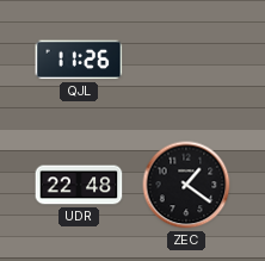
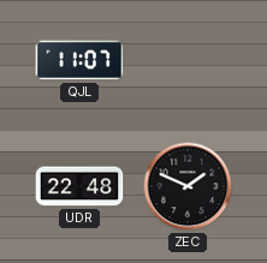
QJL: 11:26 -> 11:07
ZEC: 1:21 -> 1:49
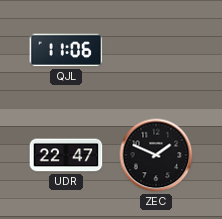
QJL: 11:07 -> 11:06
UDR: 22:48 -> 22:47
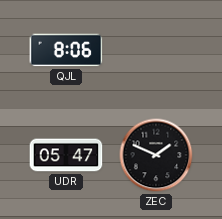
QJL: 11:06 -> 8:06
UDR: 22:47 -> 05:47
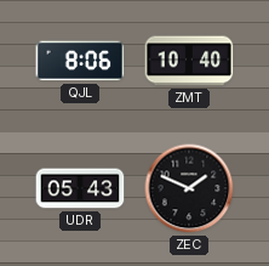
ZMT: none -> 10:40
UDR: 05:47 -> 05:43
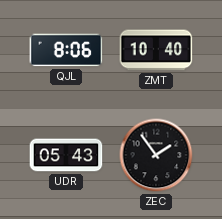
ZEC: 1:49 -> 1:54
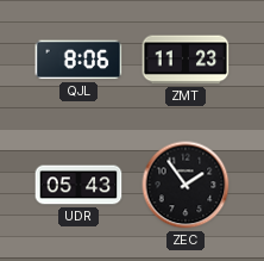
ZMT: 10:40 -> 11:23
